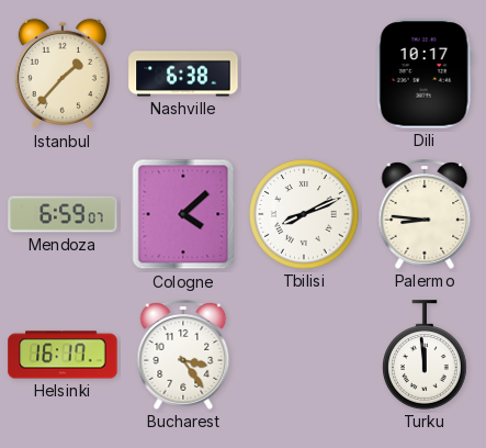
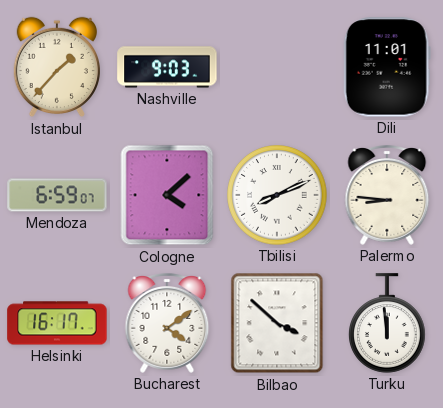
Nashville: 6:38 -> 9:03
Dili: 10:17 -> 11:01
Bucharest: 3:24 -> 4:09
Bilbao: none -> 3:52
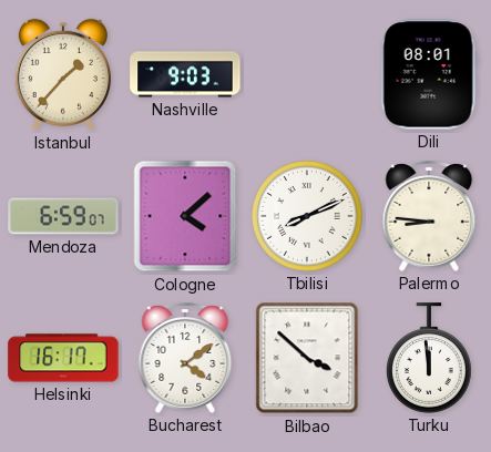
Dili: 11:01 -> 08:01
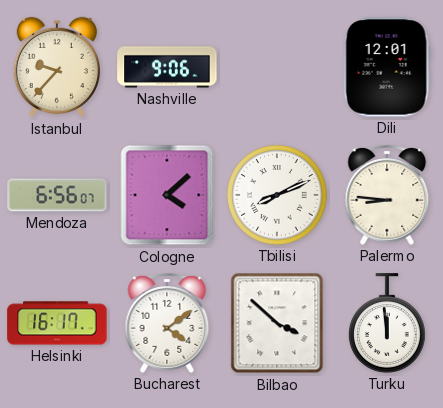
Istanbul: 1:37 -> 9:37
Nashville: 9:03 -> 9:06
Dili: 08:01 -> 12:01
Mendoza: 6:59 -> 6:56
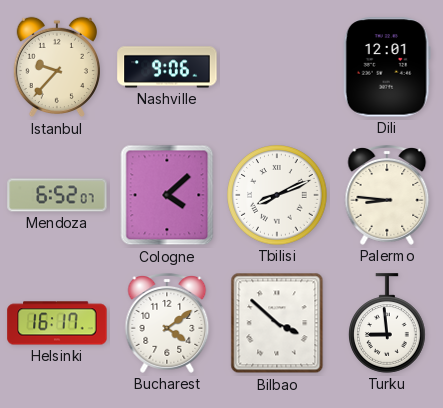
Mendoza: 6:56 -> 6:52
Turku: 11:59 -> 8:59
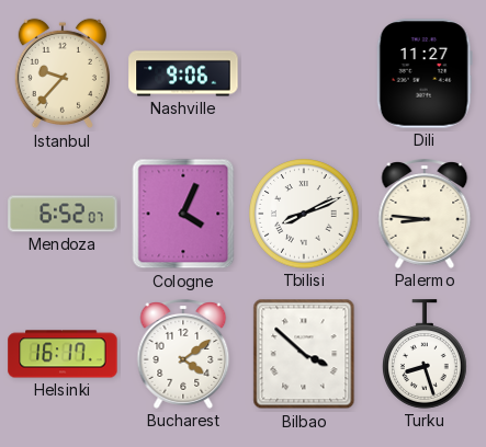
Dili: 12:01 -> 11:27
Cologne: 4:08 -> 4:04
Turku: 8:59 -> 8:27
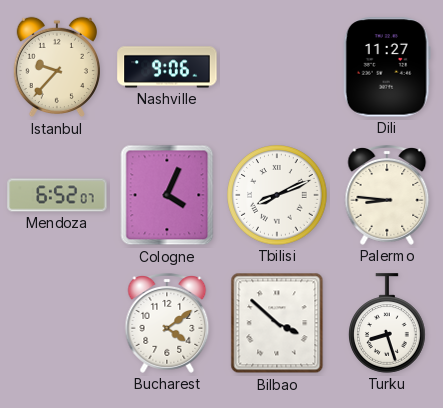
Helsinki: 16:17 -> none
